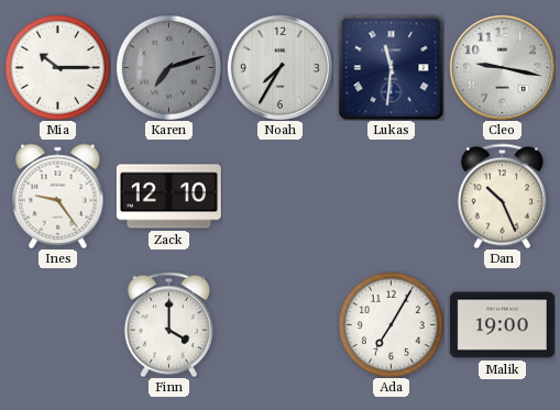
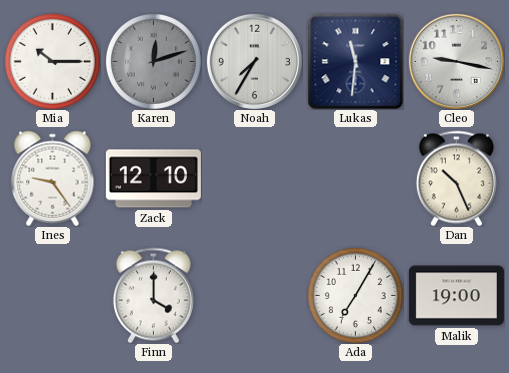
Karen: 7:12 -> 12:12
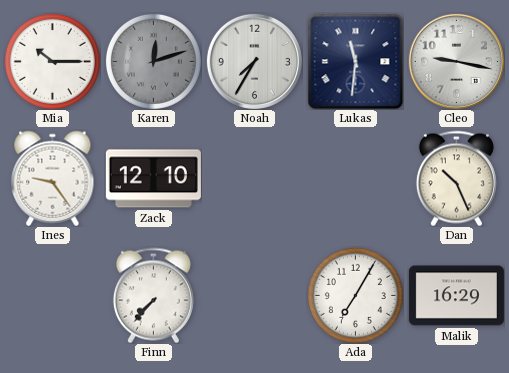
Finn: 4:00 -> 7:37
Malik: 19:00 -> 16:29
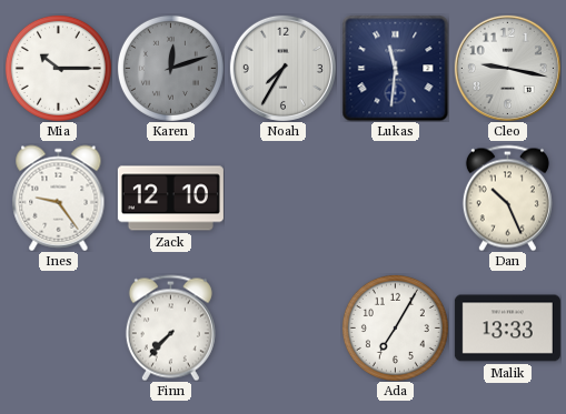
Malik: 16:29 -> 13:33
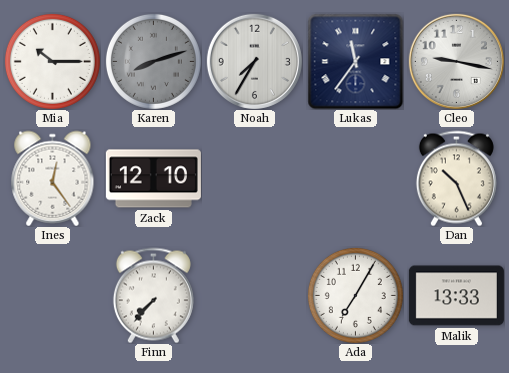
Karen: 12:12 -> 8:12
Lukas: 11:31 -> 11:36
Ines: 9:24 -> 12:24
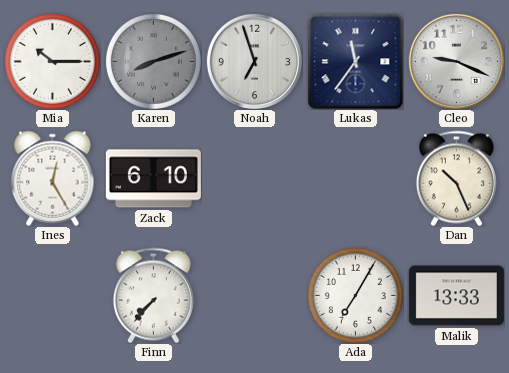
Noah: 7:35 -> 6:57
Cleo: 9:17 -> 9:19
Ines: 12:24 -> 12:25
Zack: 12:10 -> 6:10
